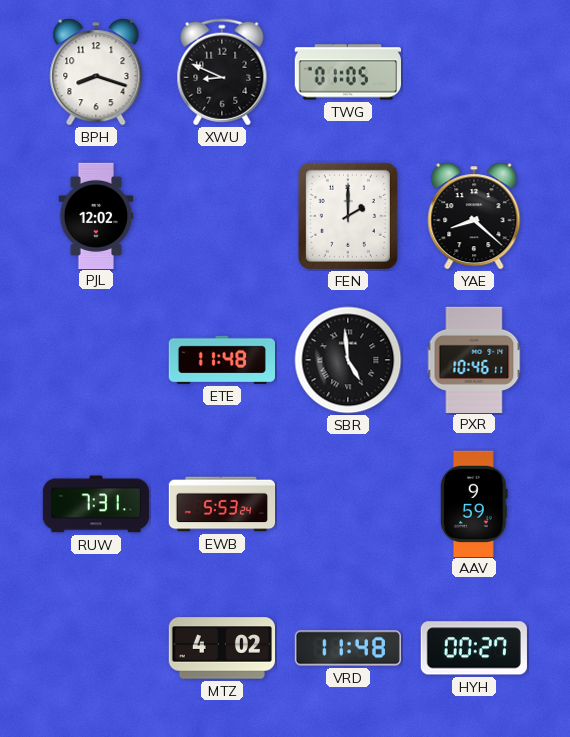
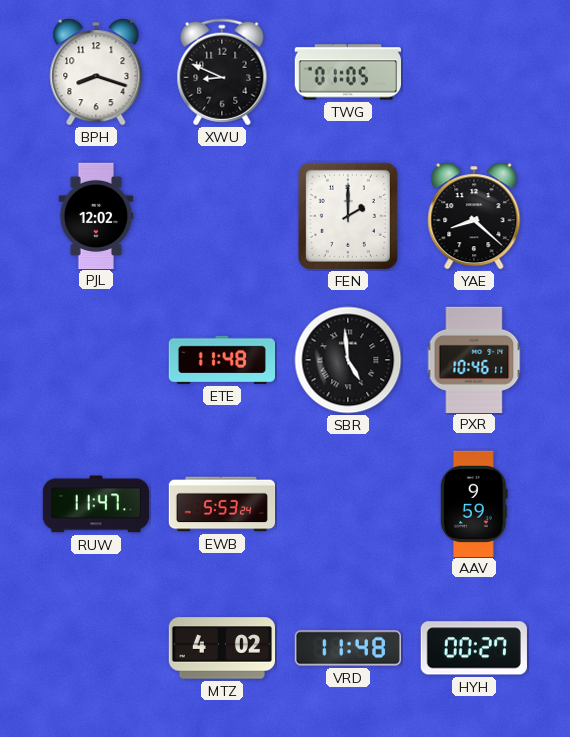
RUW: 7:31 -> 11:47
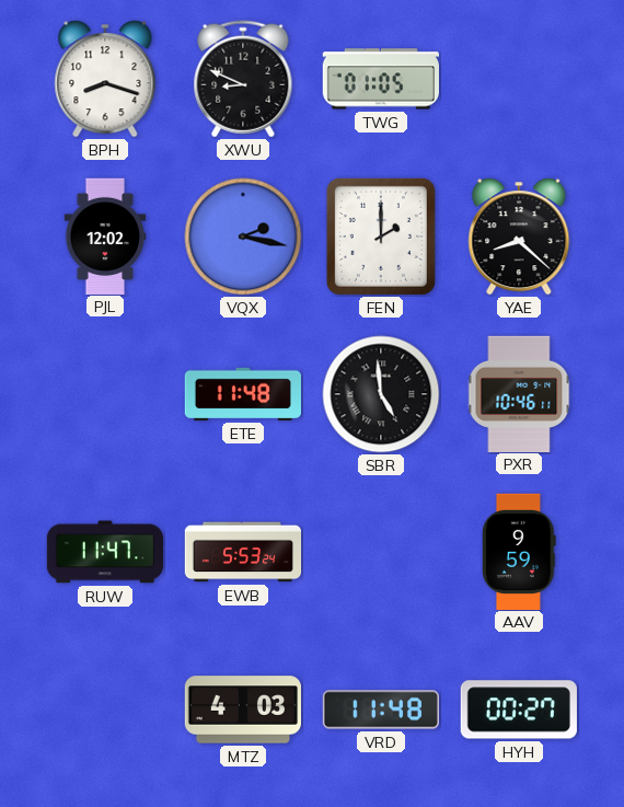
VQX: none -> 2:17
MTZ: 4:02 -> 4:03
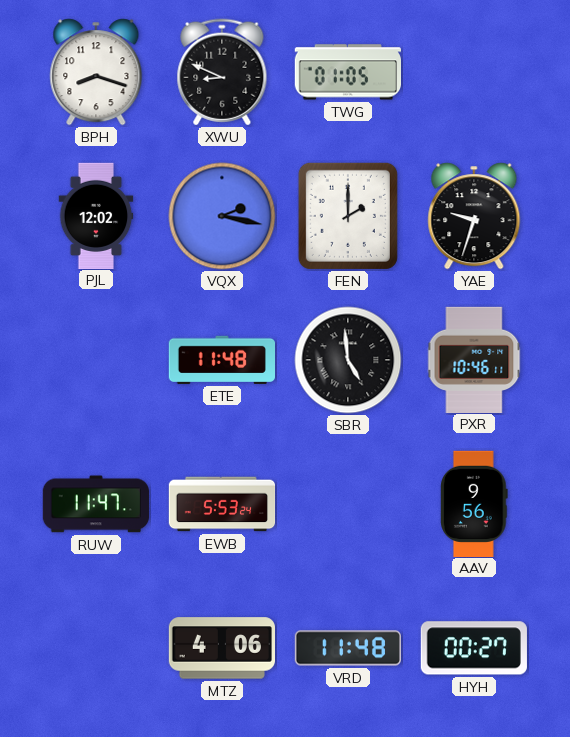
YAE: 8:22 -> 9:33
AAV: 9:59 -> 9:56
MTZ: 4:03 -> 4:06
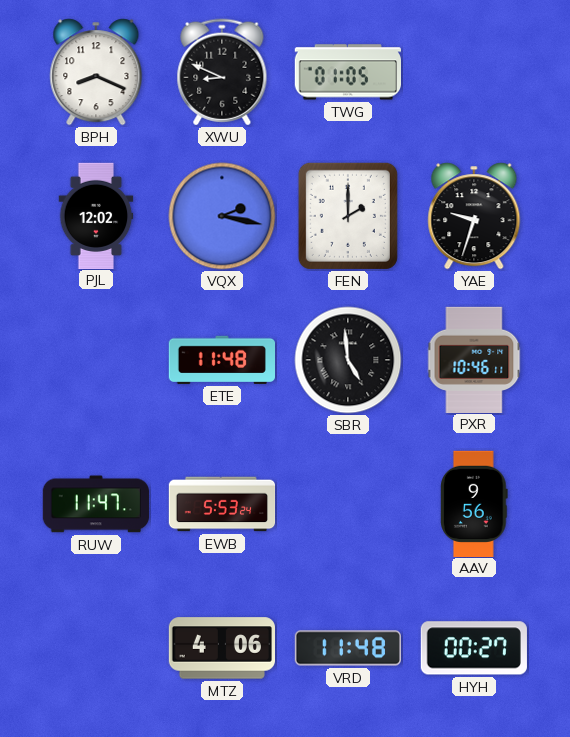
BPH: 8:18 -> 8:19
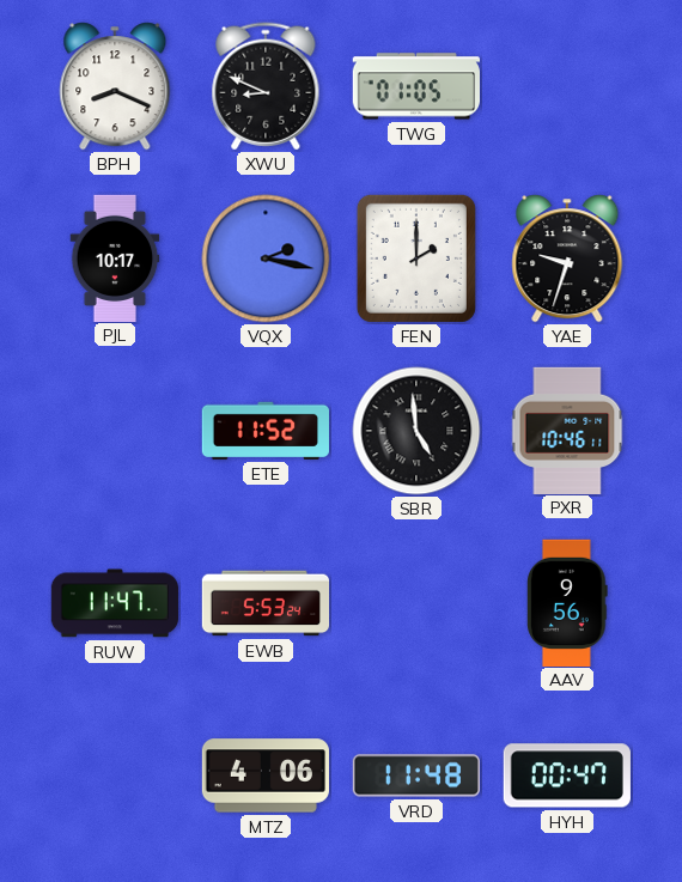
PJL: 12:02 -> 10:17
ETE: 11:48 -> 11:52
HYH: 00:27 -> 00:47
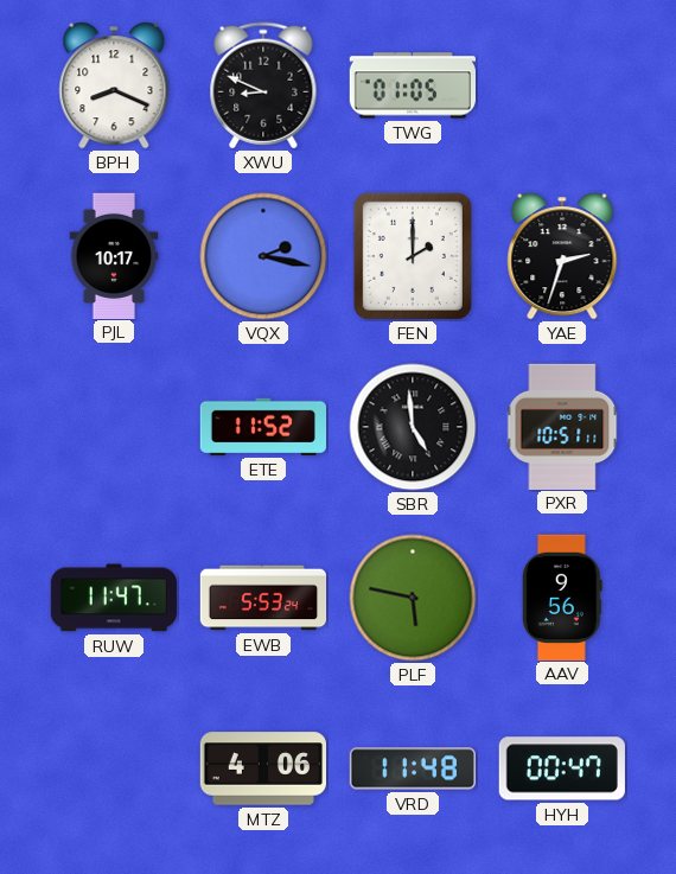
YAE: 9:33 -> 2:33
PXR: 10:46 -> 10:51
PLF: none -> 5:47
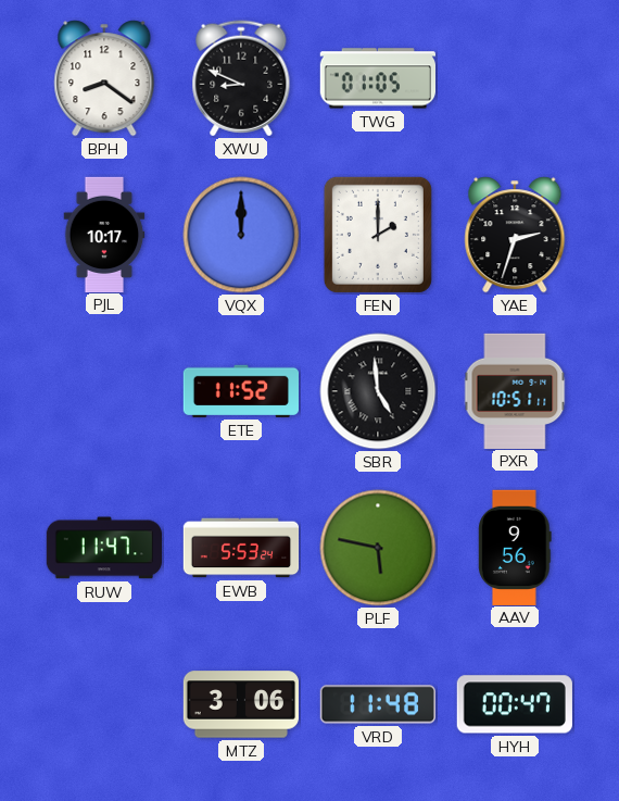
BPH: 8:19 -> 8:21
VQX: 2:17 -> 12:00
MTZ: 4:06 -> 3:06
